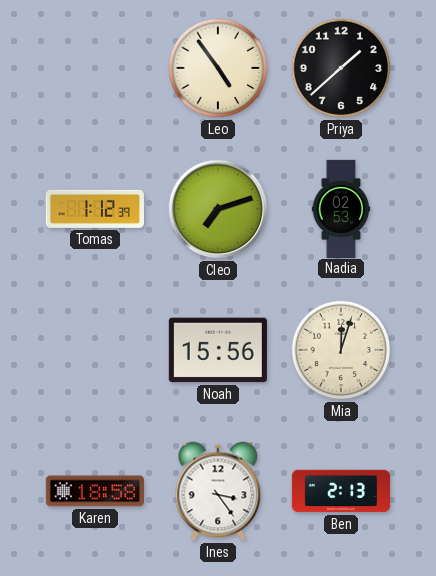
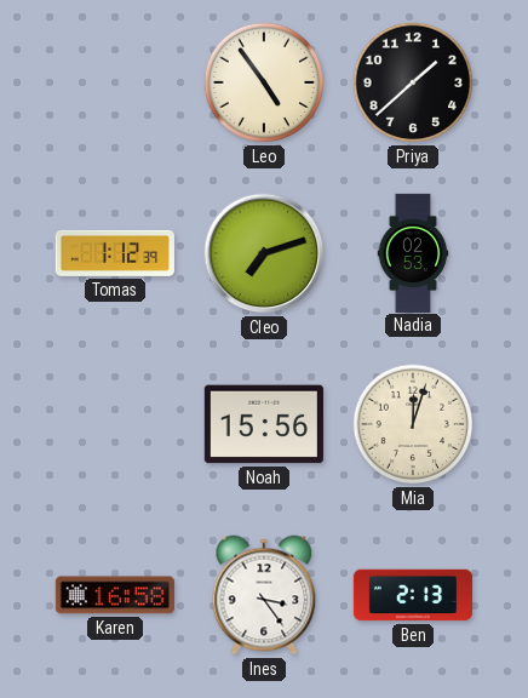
Karen: 18:58 -> 16:58
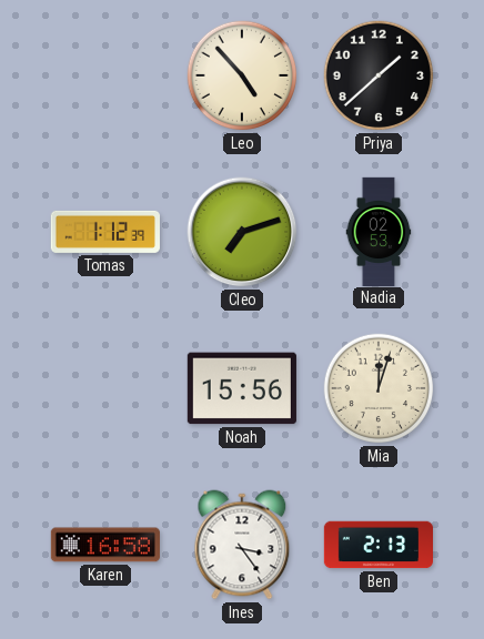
Leo: 4:54 -> 4:53
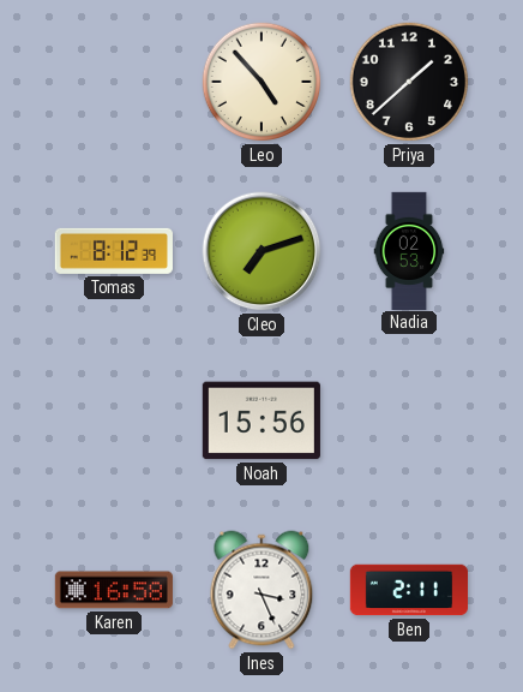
Tomas: 1:12 -> 8:12
Mia: 12:03 -> none
Ines: 3:24 -> 3:26
Ben: 2:13 -> 2:11
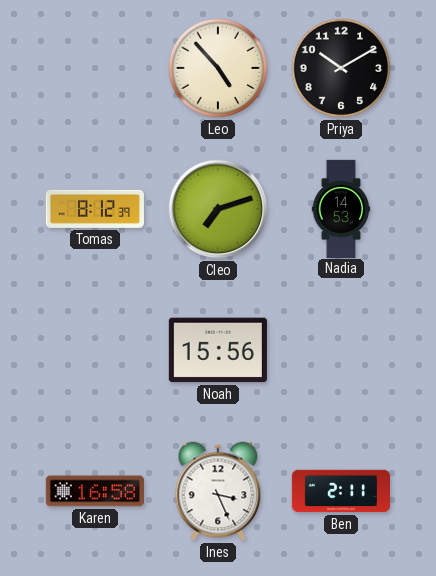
Priya: 1:38 -> 10:10
Nadia: 02:53 -> 14:53
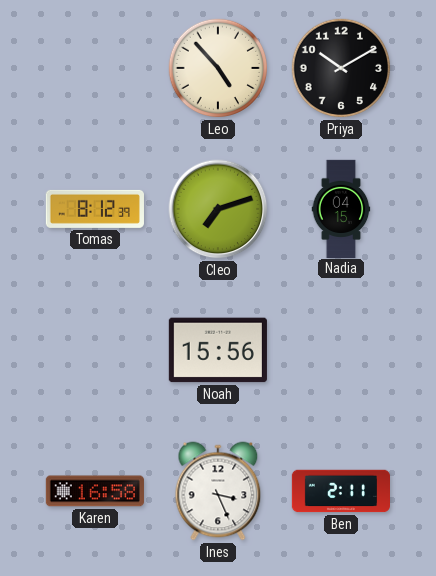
Nadia: 14:53 -> 04:15
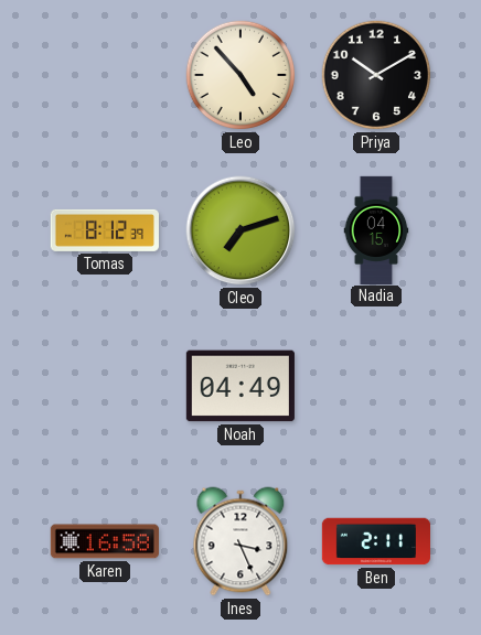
Noah: 15:56 -> 04:49
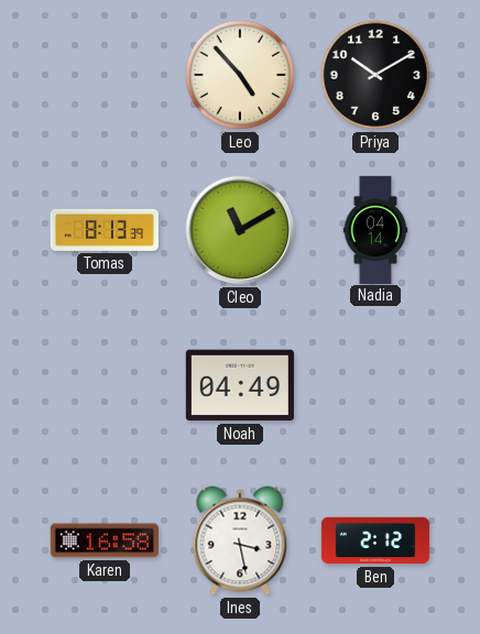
Tomas: 8:12 -> 8:13
Cleo: 7:12 -> 11:10
Nadia: 04:15 -> 04:14
Ines: 3:26 -> 3:28
Ben: 2:11 -> 2:12
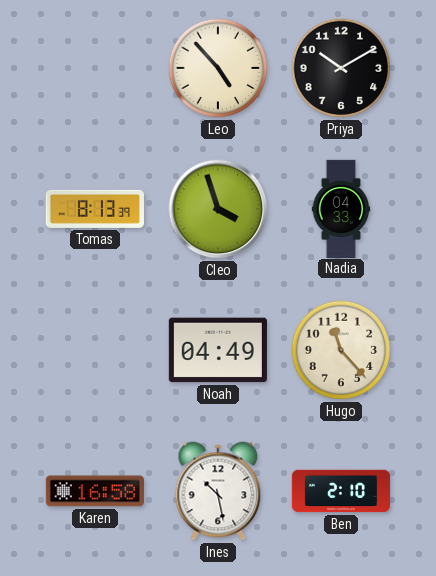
Cleo: 11:10 -> 3:57
Nadia: 04:14 -> 04:33
Hugo: none -> 11:23
Ines: 3:28 -> 10:28
Ben: 2:12 -> 2:10
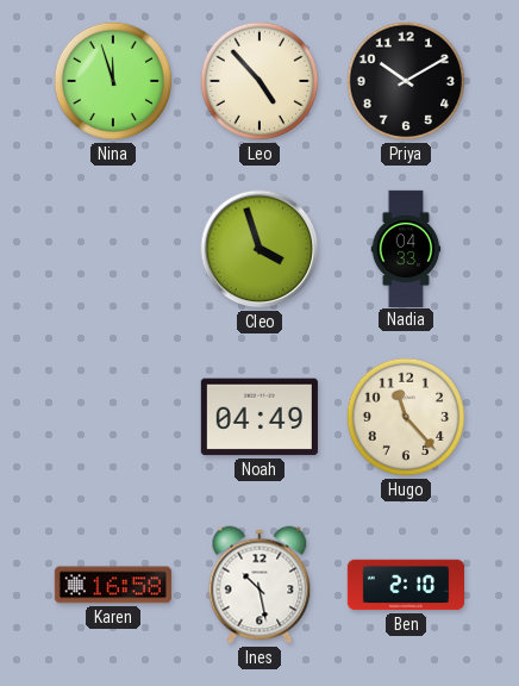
Nina: none -> 11:57
Tomas: 8:13 -> none
